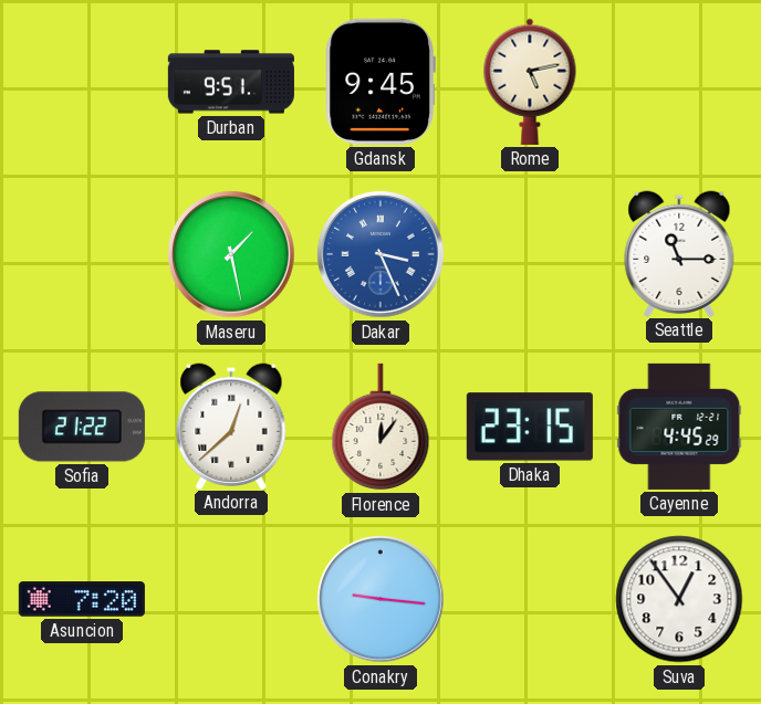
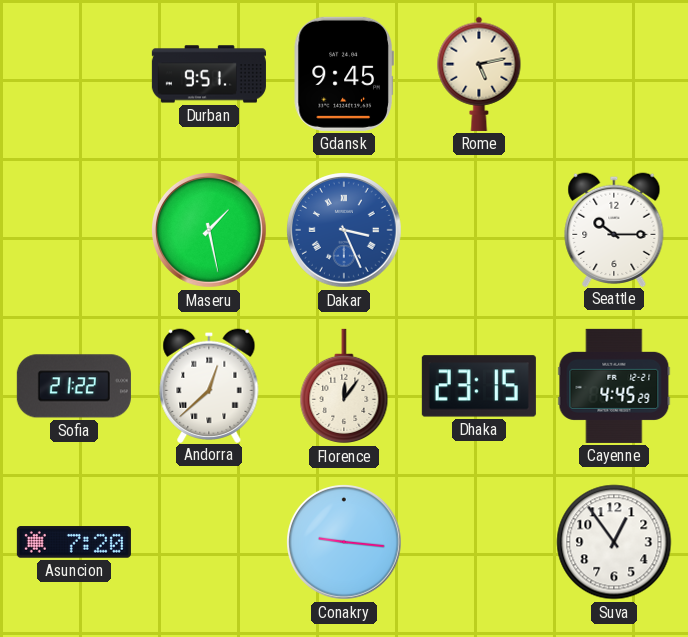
Seattle: 11:15 -> 10:15
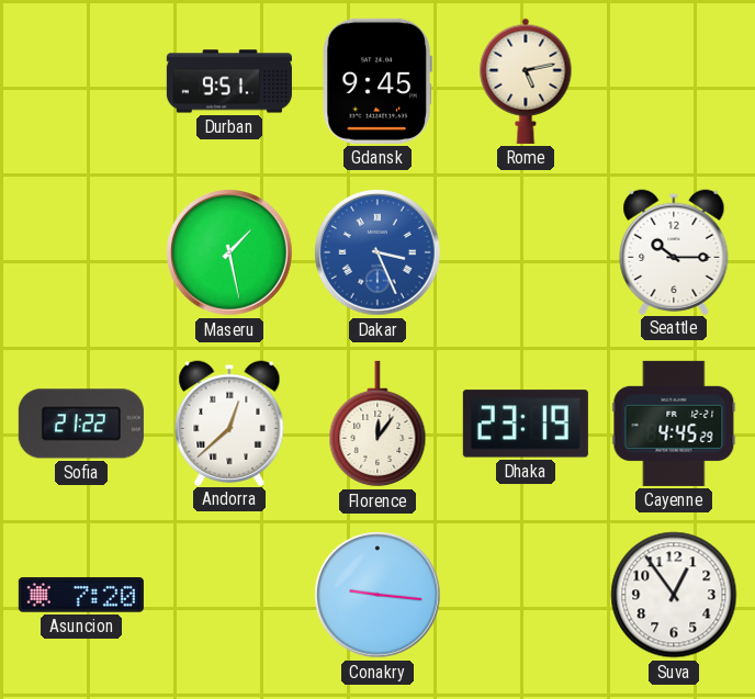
Dhaka: 23:15 -> 23:19
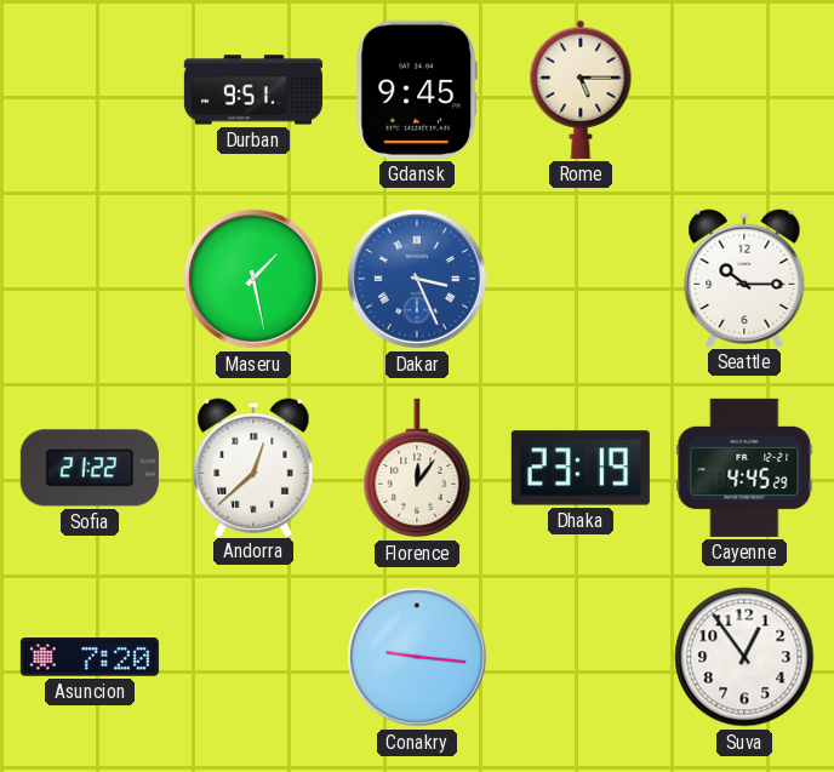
Rome: 5:13 -> 5:15
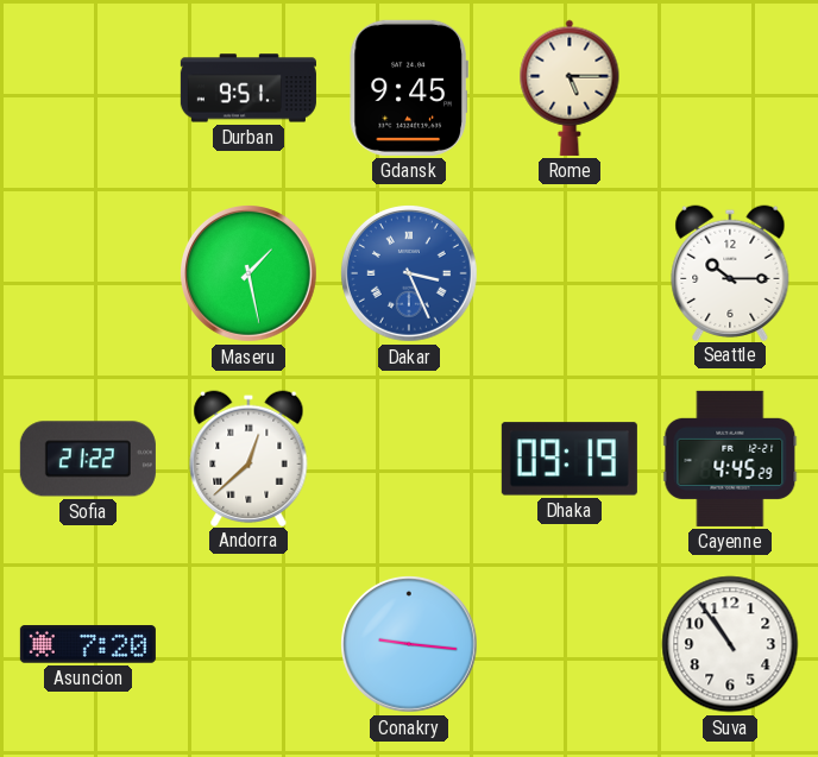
Florence: 12:06 -> none
Dhaka: 23:19 -> 09:19
Suva: 12:54 -> 10:54
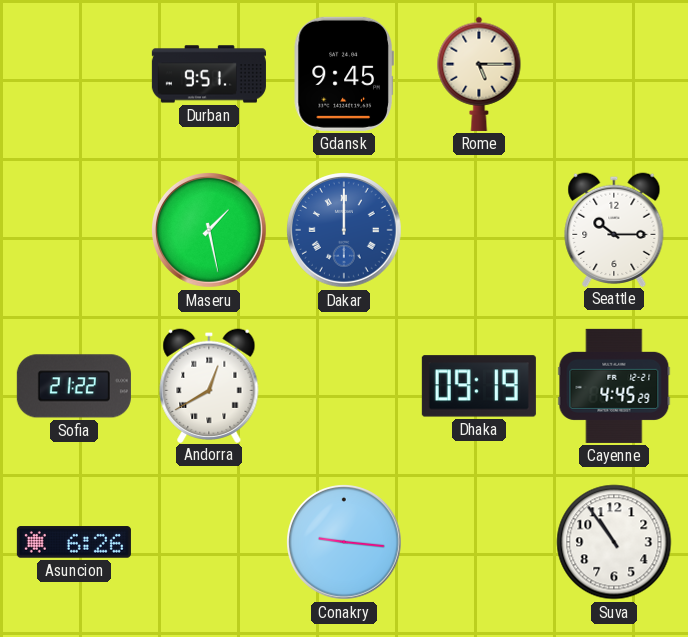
Dakar: 3:26 -> 12:00
Andorra: 12:38 -> 12:40
Asuncion: 7:20 -> 6:26
